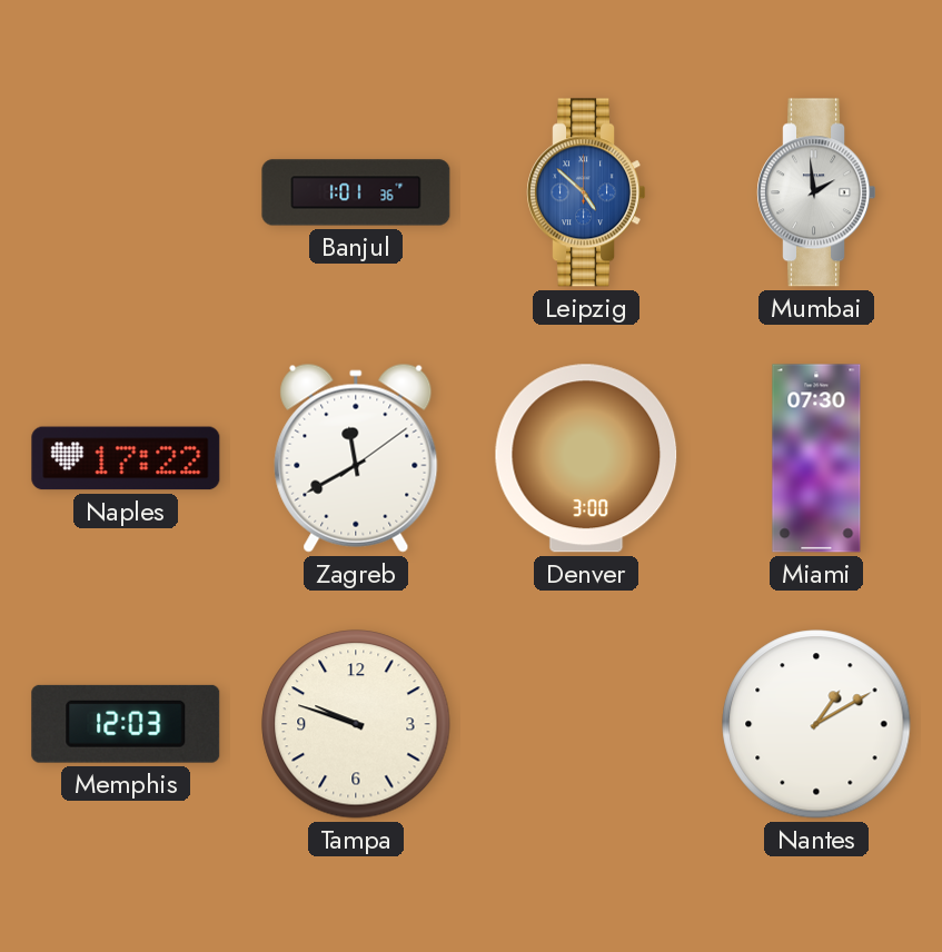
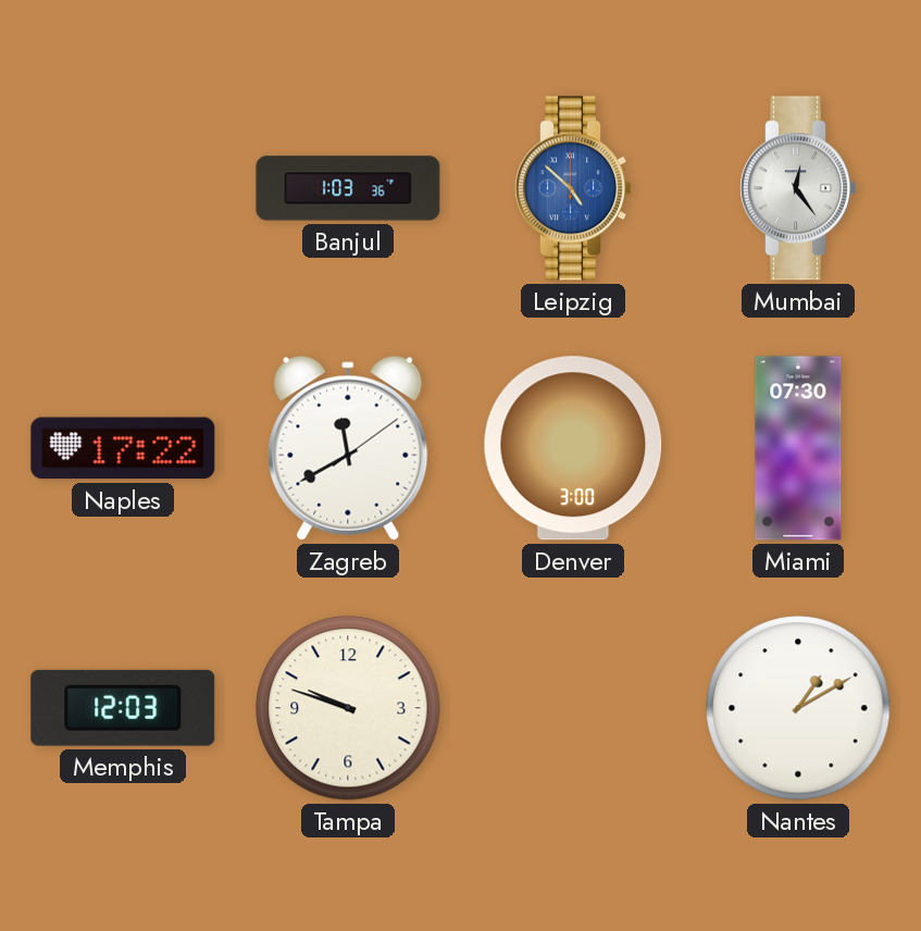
Banjul: 1:01 -> 1:03
Mumbai: 1:59 -> 12:24
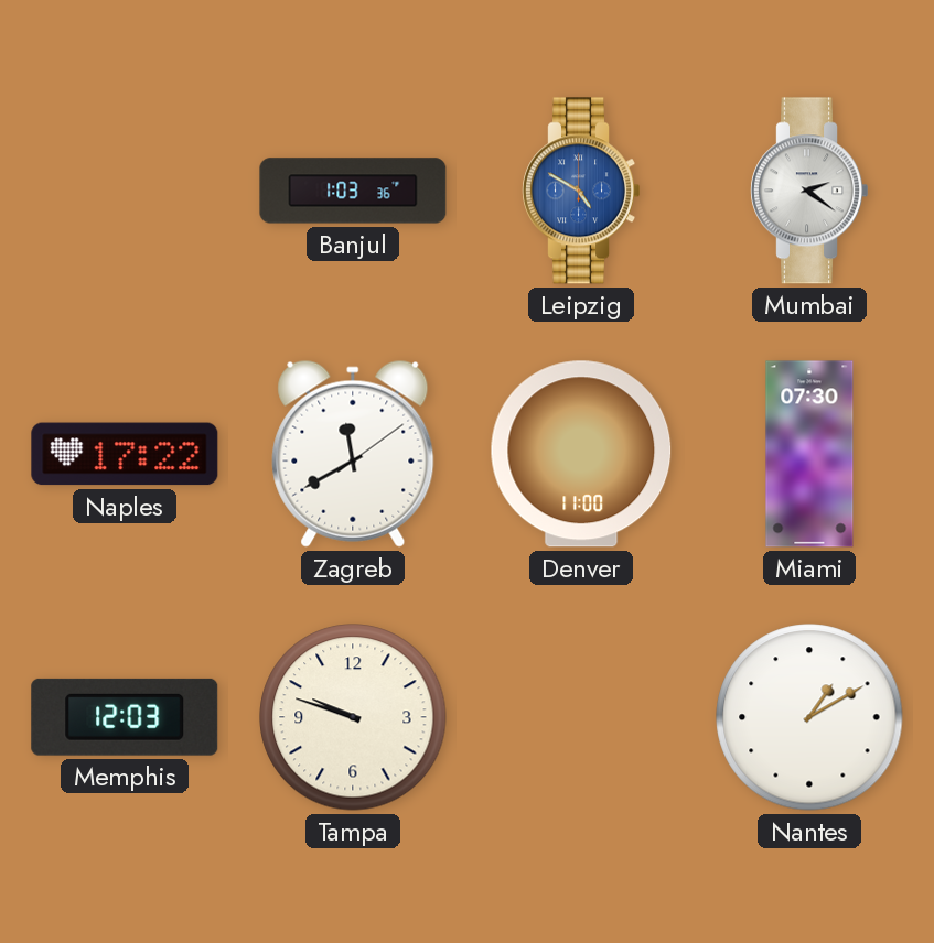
Leipzig: 4:52 -> 4:50
Mumbai: 12:24 -> 2:21
Denver: 3:00 -> 11:00
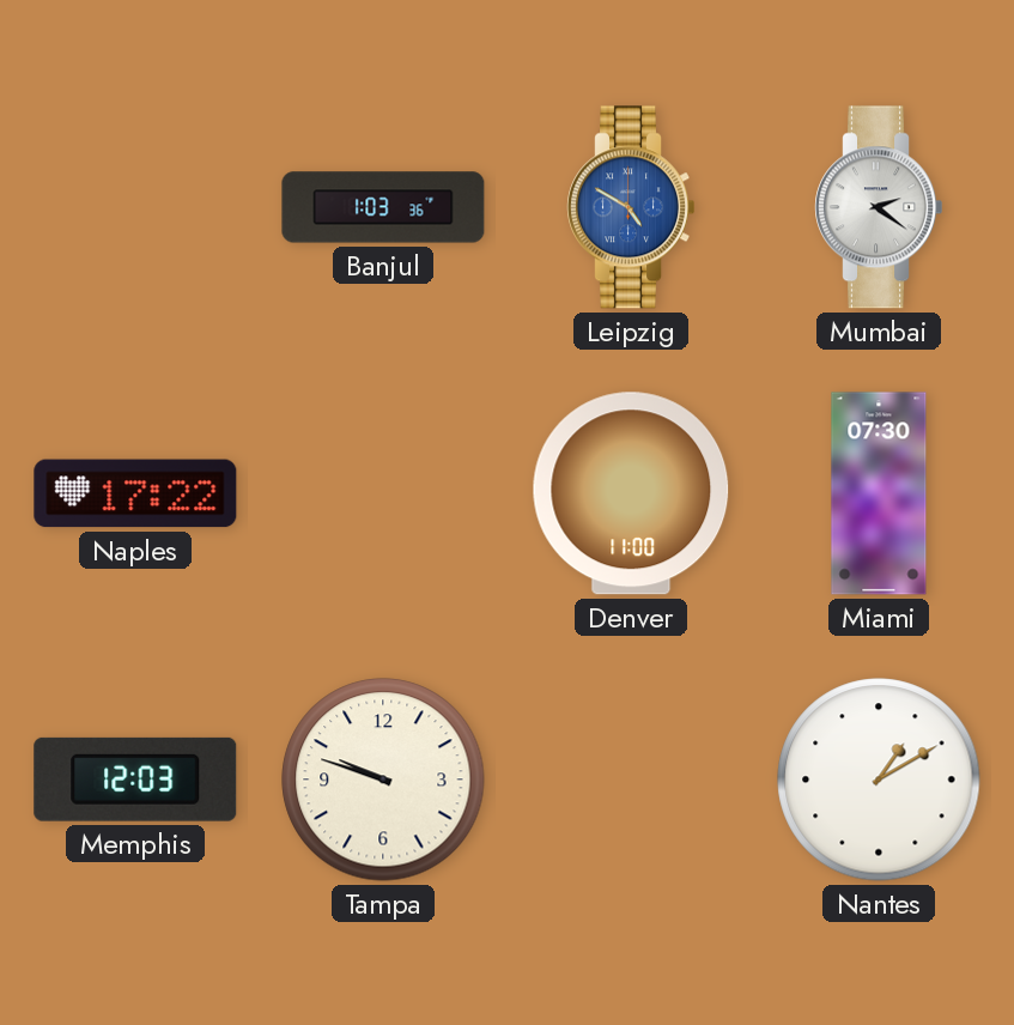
Zagreb: 11:40 -> none
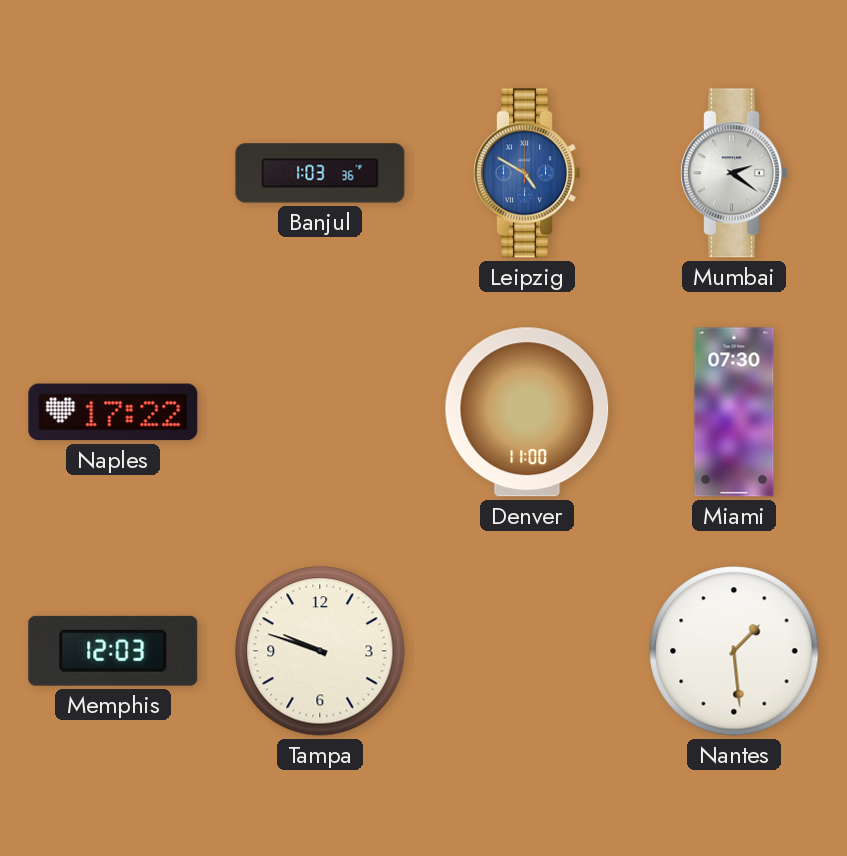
Nantes: 1:10 -> 1:29
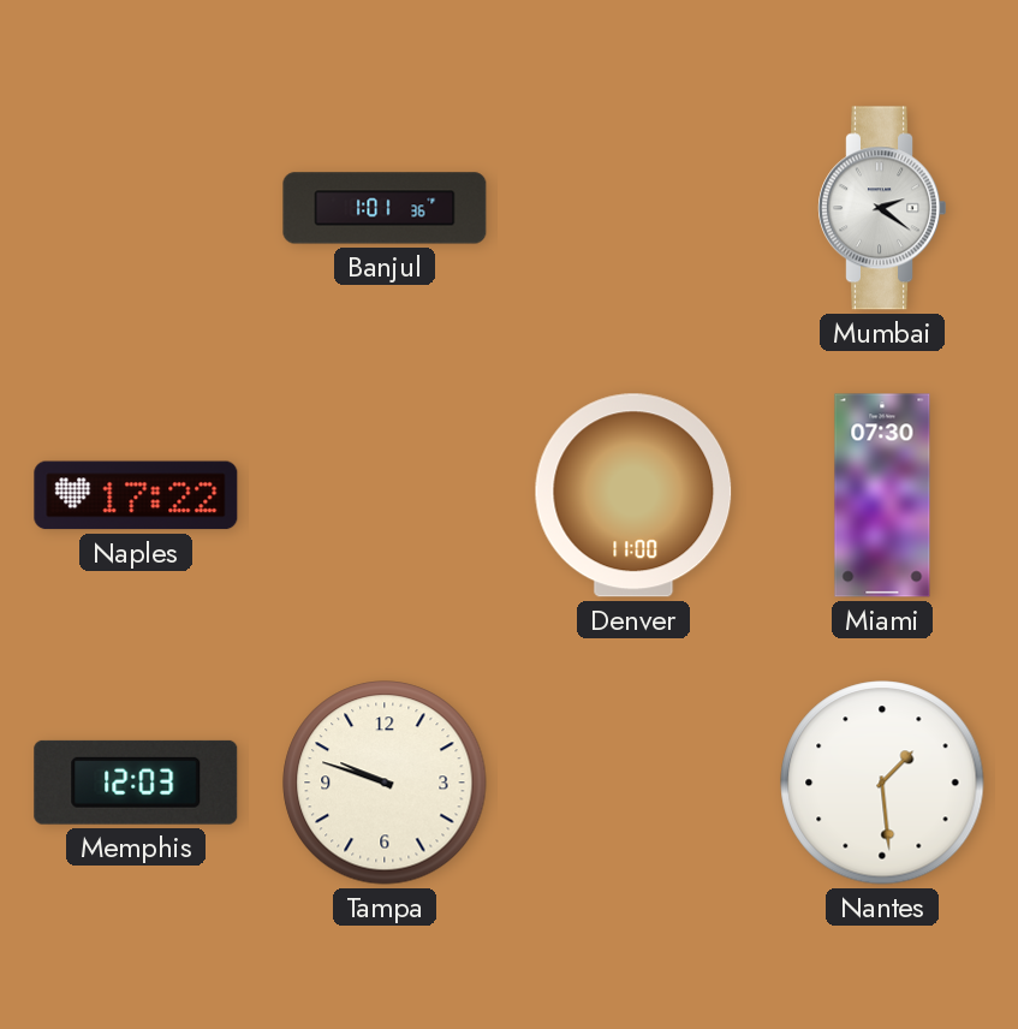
Banjul: 1:03 -> 1:01
Leipzig: 4:50 -> none
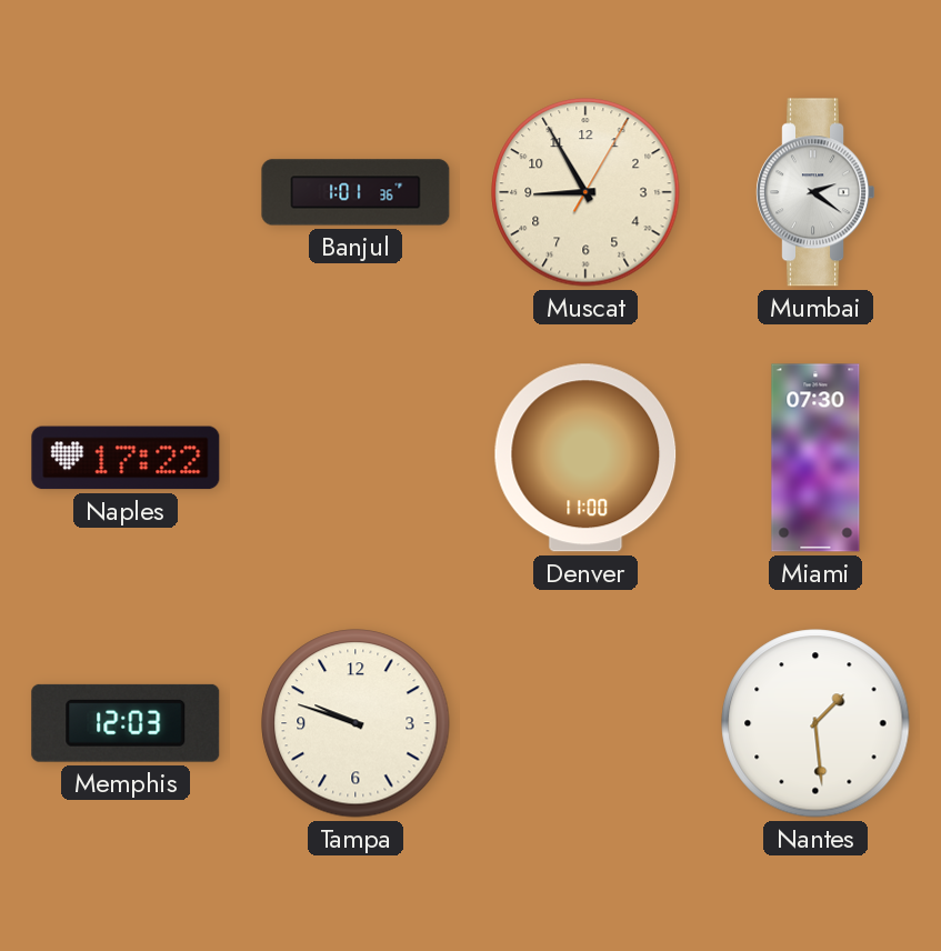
Muscat: none -> 8:55
